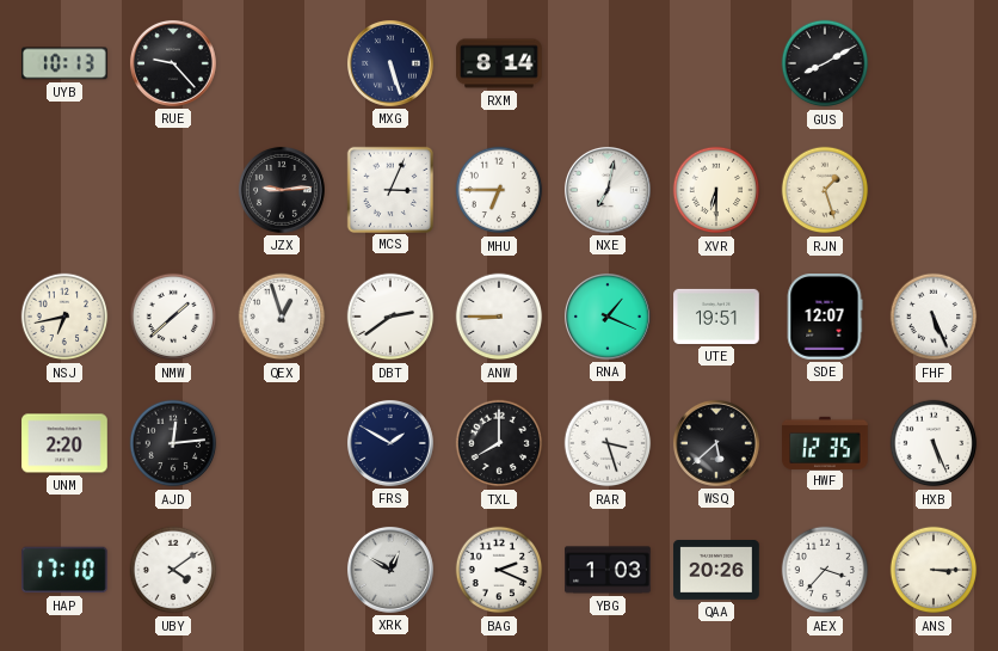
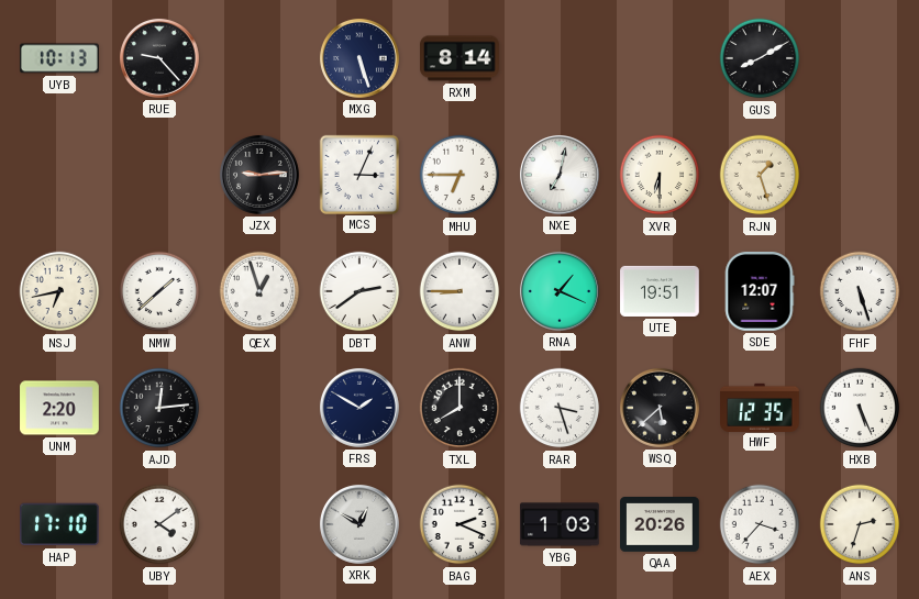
FHF: 5:26 -> 5:27
ANS: 3:15 -> 2:33
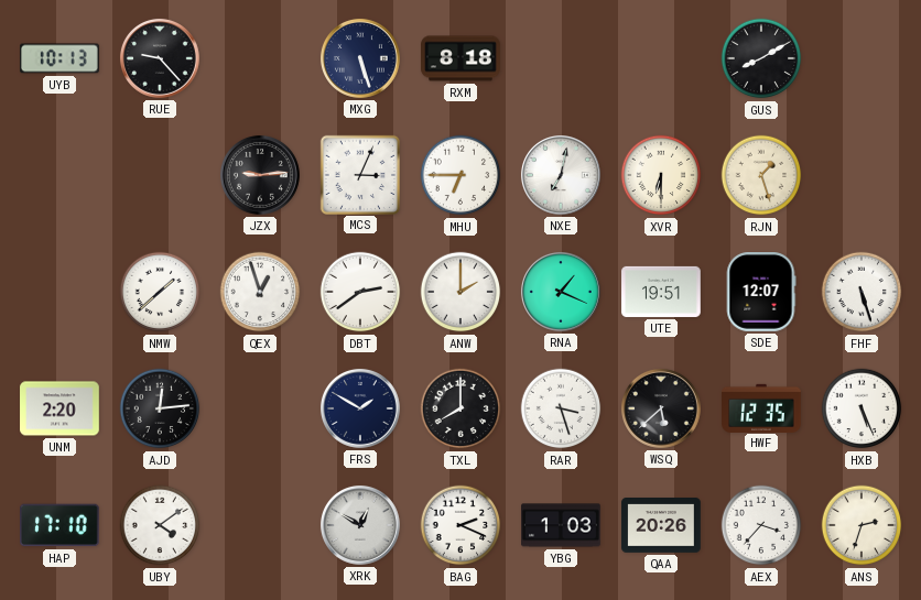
RXM: 8:14 -> 8:18
NSJ: 6:43 -> none
ANW: 8:45 -> 2:00
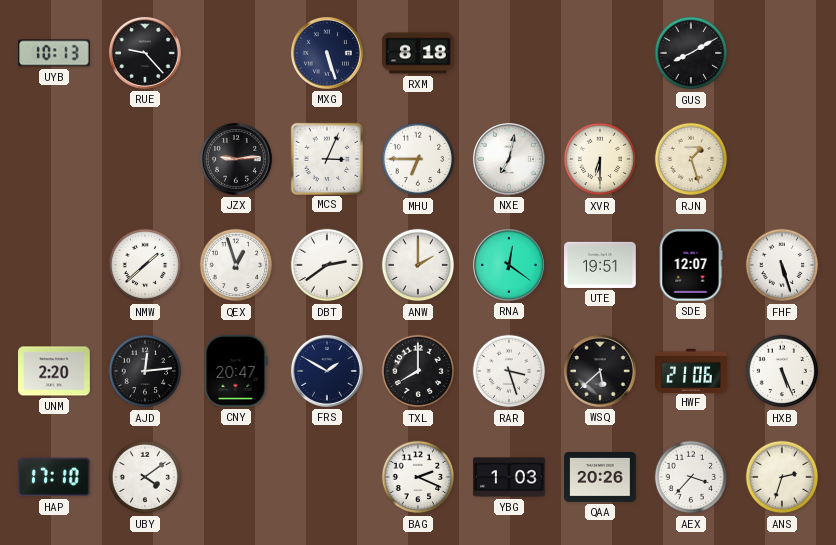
RNA: 1:19 -> 12:21
CNY: none -> 20:47
HWF: 12:35 -> 21:06
XRK: 12:50 -> none
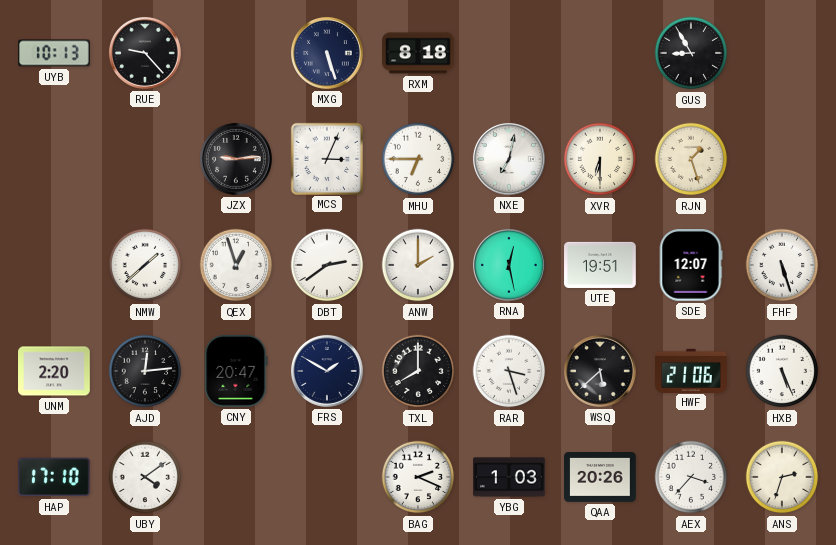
GUS: 8:10 -> 8:55
RNA: 12:21 -> 12:28
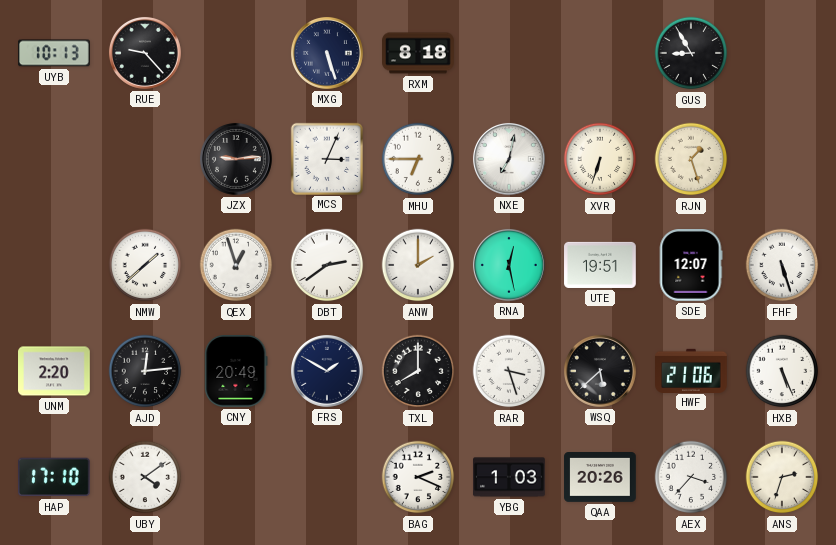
XVR: 6:30 -> 6:33
CNY: 20:47 -> 20:49
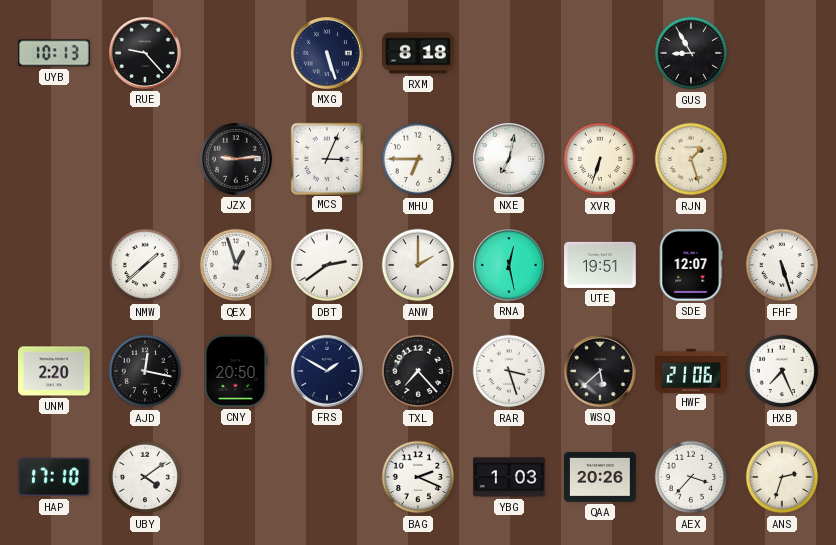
AJD: 12:14 -> 12:17
CNY: 20:49 -> 20:50
TXL: 8:00 -> 7:23
HXB: 5:26 -> 7:26
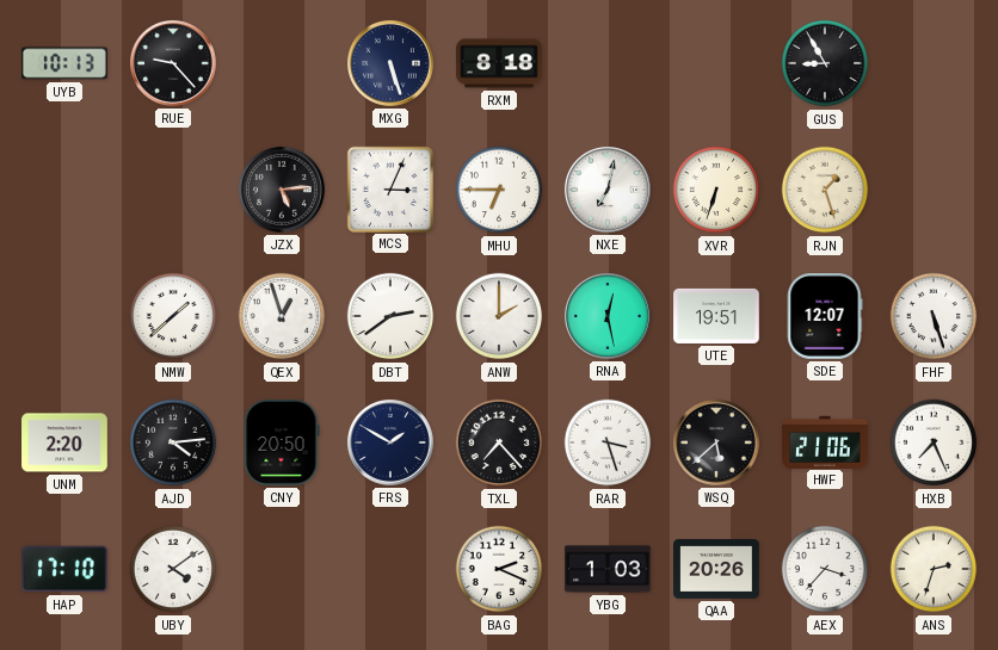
JZX: 9:14 -> 5:14
AJD: 12:17 -> 4:14
